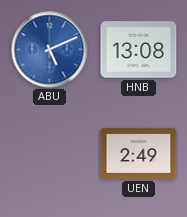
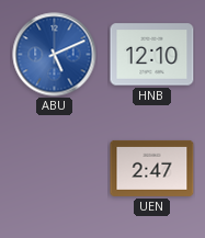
HNB: 13:08 -> 12:10
UEN: 2:49 -> 2:47
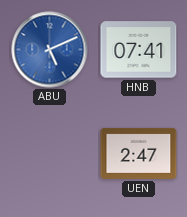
HNB: 12:10 -> 07:41
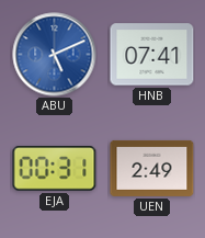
EJA: none -> 00:31
UEN: 2:47 -> 2:49
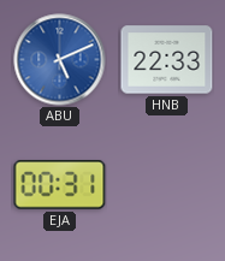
HNB: 07:41 -> 22:33
UEN: 2:49 -> none
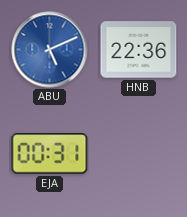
HNB: 22:33 -> 22:36
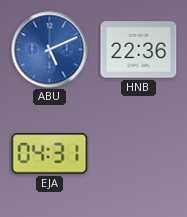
EJA: 00:31 -> 04:31
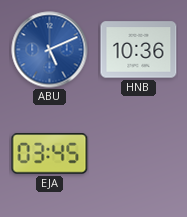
HNB: 22:36 -> 10:36
EJA: 04:31 -> 03:45
